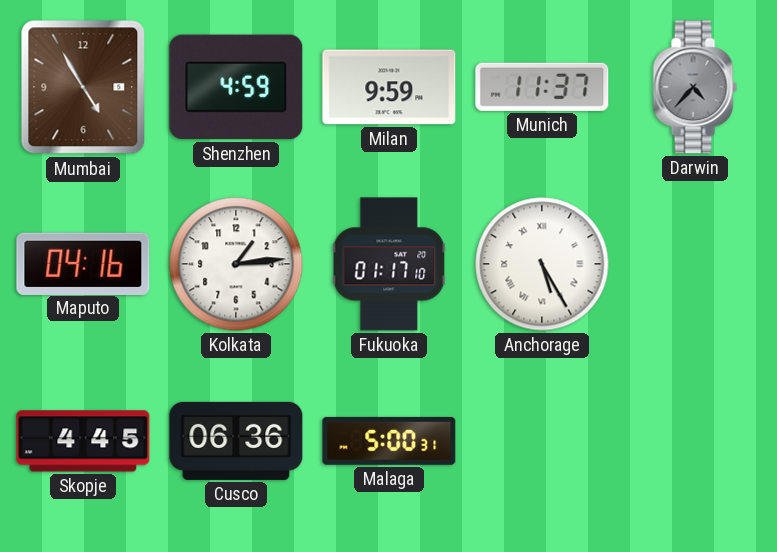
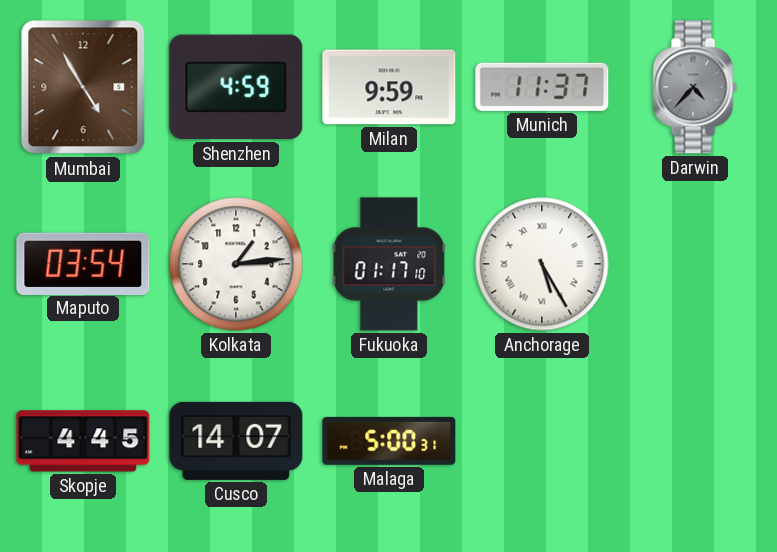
Maputo: 04:16 -> 03:54
Cusco: 06:36 -> 14:07
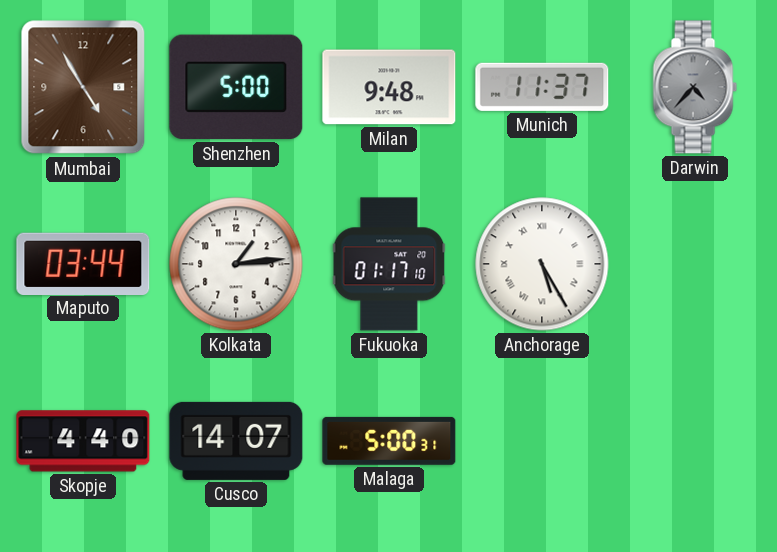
Shenzhen: 4:59 -> 5:00
Milan: 9:59 -> 9:48
Maputo: 03:54 -> 03:44
Skopje: 4:45 -> 4:40
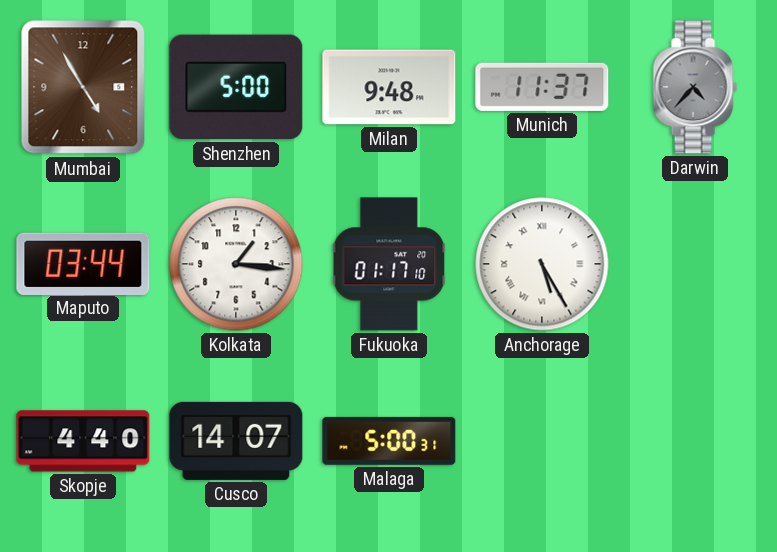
Kolkata: 1:14 -> 1:16
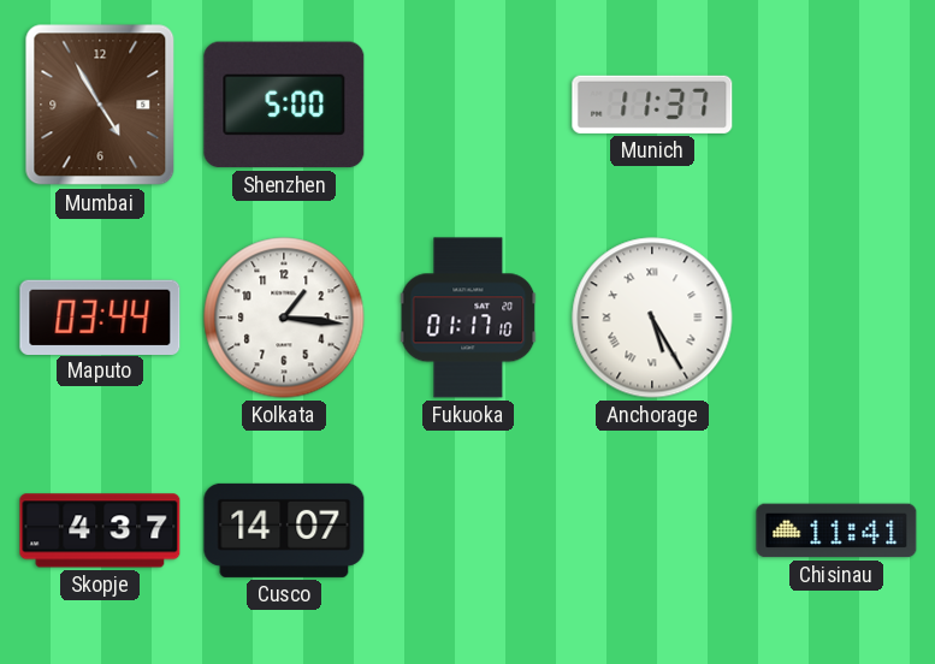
Milan: 9:48 -> none
Darwin: 4:37 -> none
Skopje: 4:40 -> 4:37
Malaga: 5:00 -> none
Chisinau: none -> 11:41
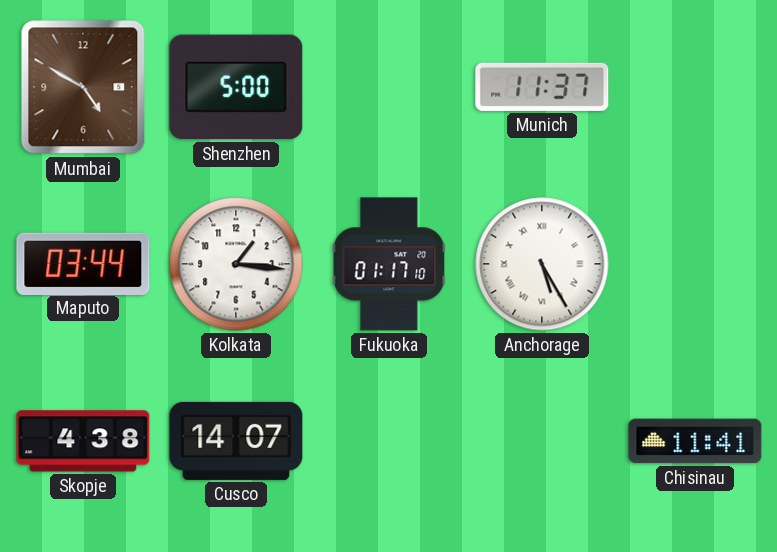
Mumbai: 4:55 -> 4:50
Skopje: 4:37 -> 4:38
